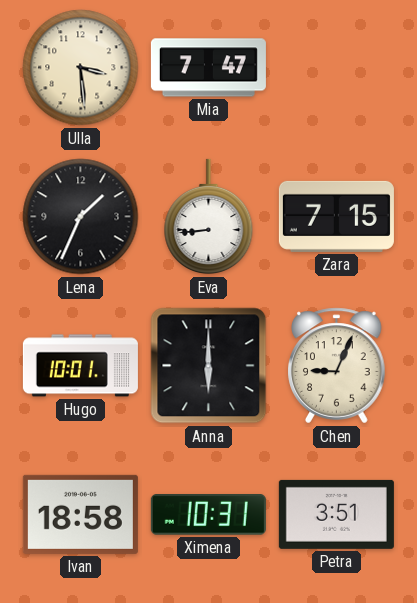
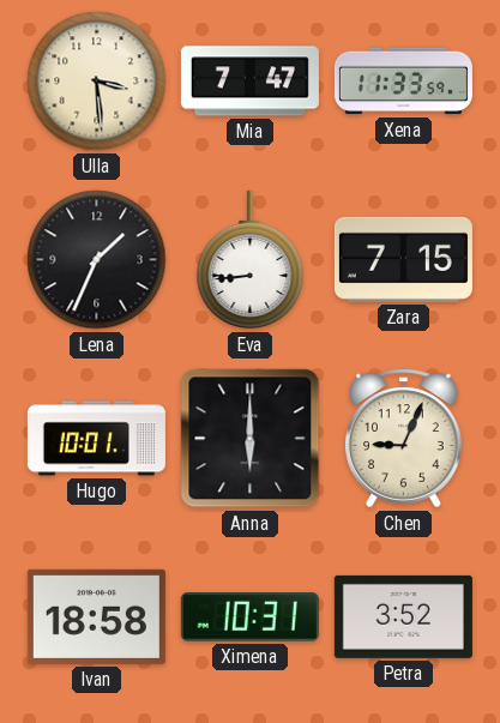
Xena: none -> 11:33
Petra: 3:51 -> 3:52
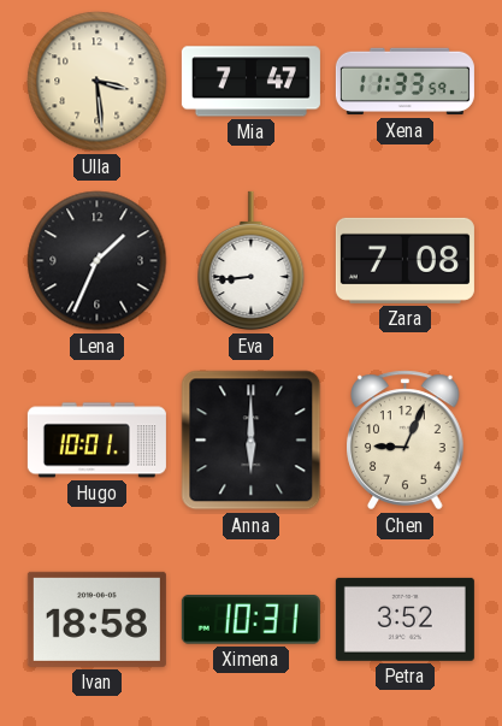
Zara: 7:15 -> 7:08
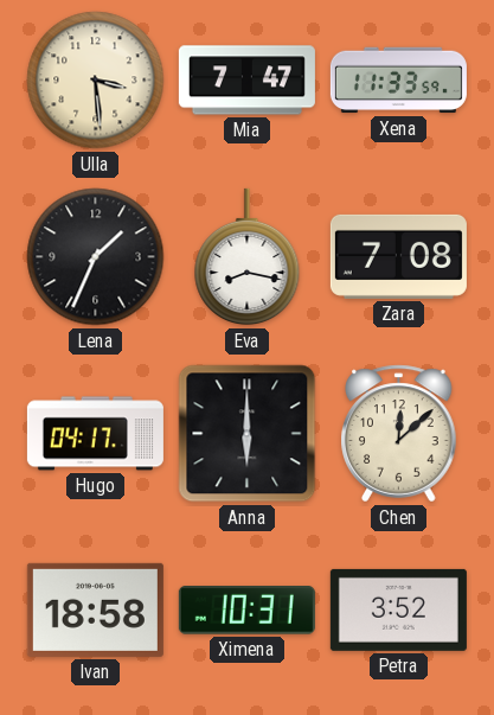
Eva: 8:44 -> 8:17
Hugo: 10:01 -> 04:17
Chen: 9:04 -> 12:08
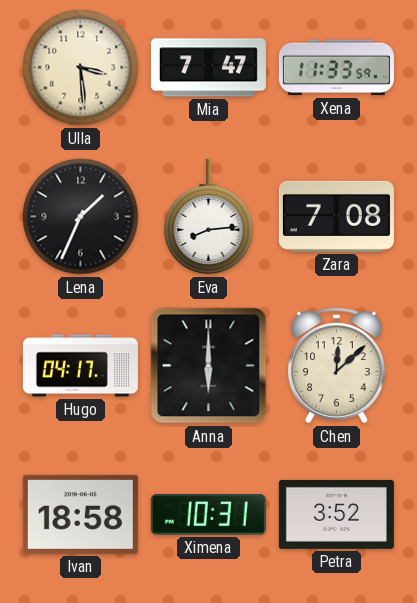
Eva: 8:17 -> 8:14
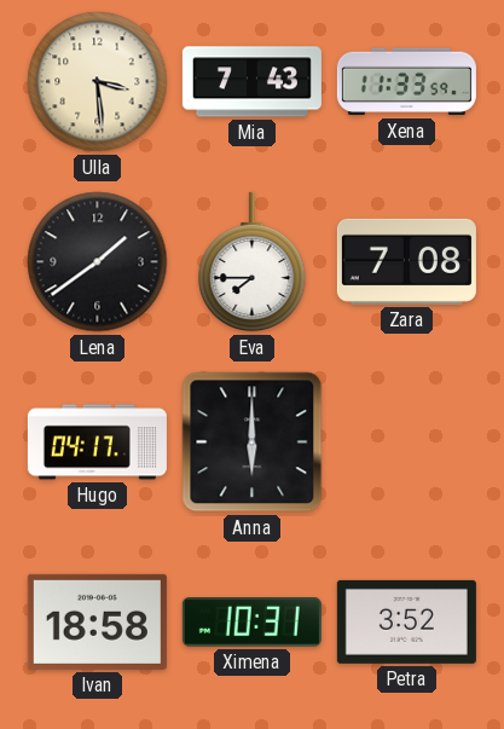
Mia: 7:47 -> 7:43
Lena: 1:34 -> 1:39
Eva: 8:14 -> 7:45
Chen: 12:08 -> none
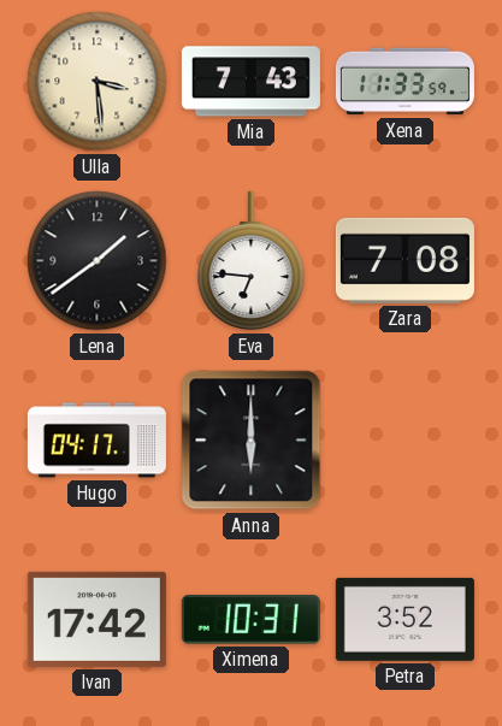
Eva: 7:45 -> 6:46
Ivan: 18:58 -> 17:42
